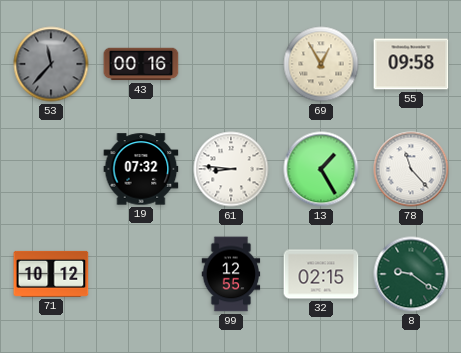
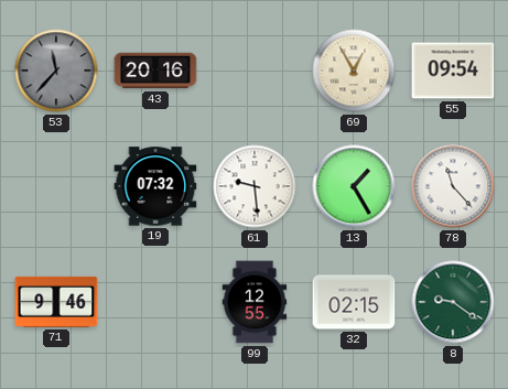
43: 00:16 -> 20:16
55: 09:58 -> 09:54
61: 8:46 -> 9:29
71: 10:12 -> 9:46
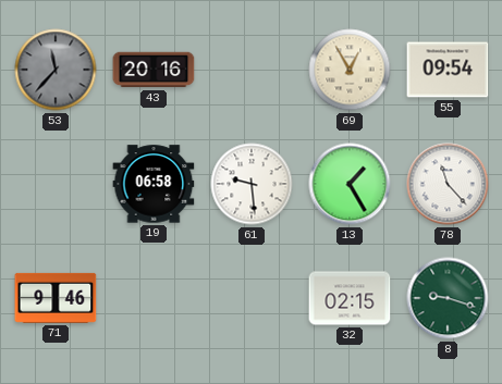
19: 07:32 -> 06:58
99: 12:55 -> none
8: 9:21 -> 9:18
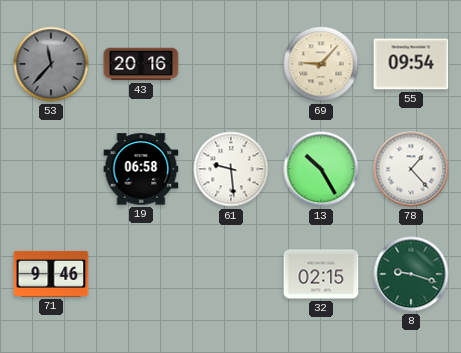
69: 12:55 -> 9:07
13: 1:25 -> 10:25
78: 11:23 -> 1:23
